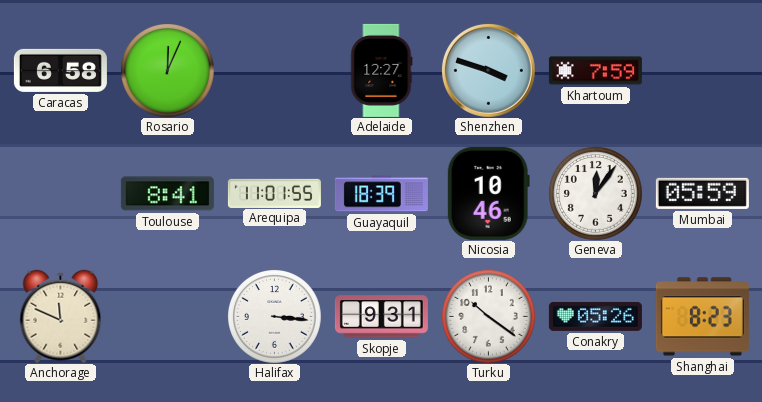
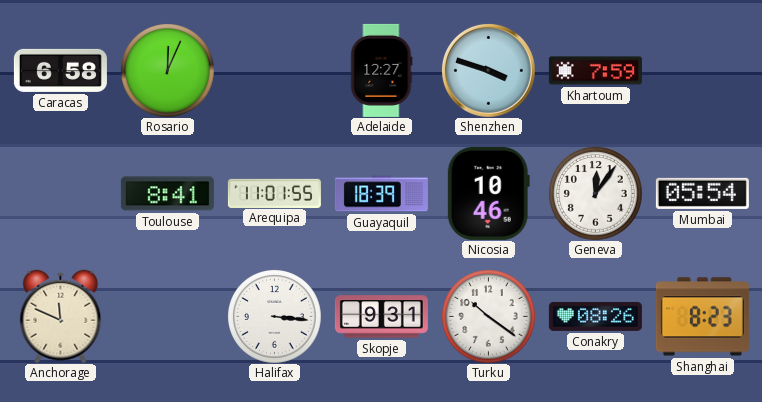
Mumbai: 05:59 -> 05:54
Conakry: 05:26 -> 08:26
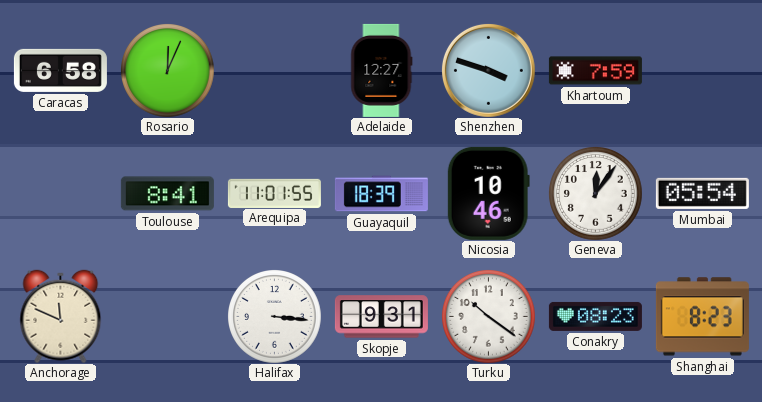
Conakry: 08:26 -> 08:23
